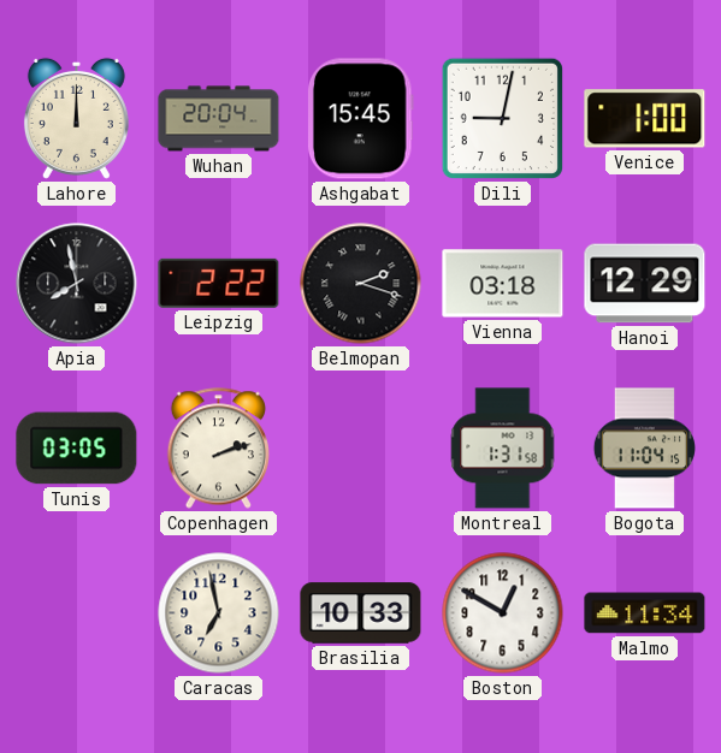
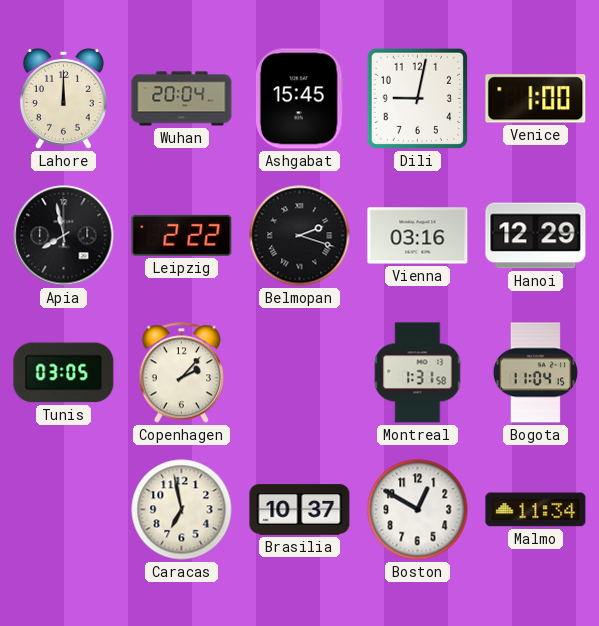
Vienna: 03:18 -> 03:16
Copenhagen: 2:12 -> 2:07
Brasilia: 10:33 -> 10:37
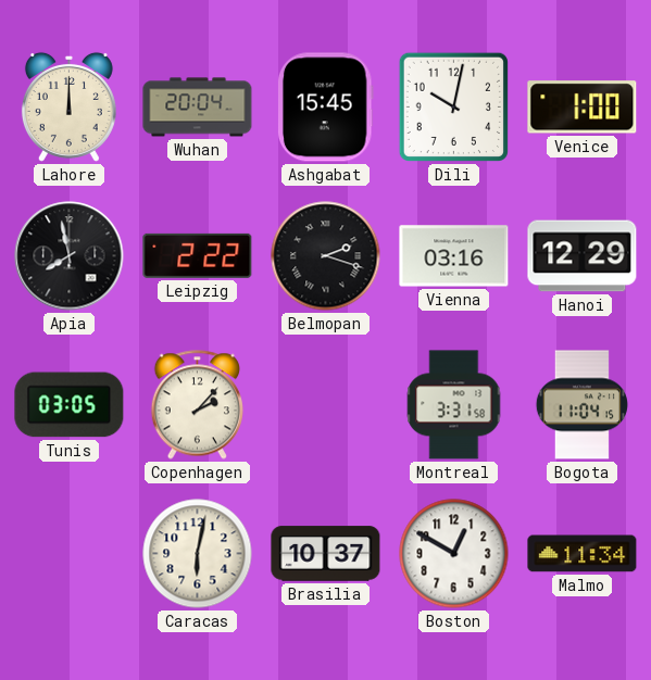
Dili: 9:02 -> 10:02
Montreal: 1:31 -> 3:31
Caracas: 6:58 -> 6:02
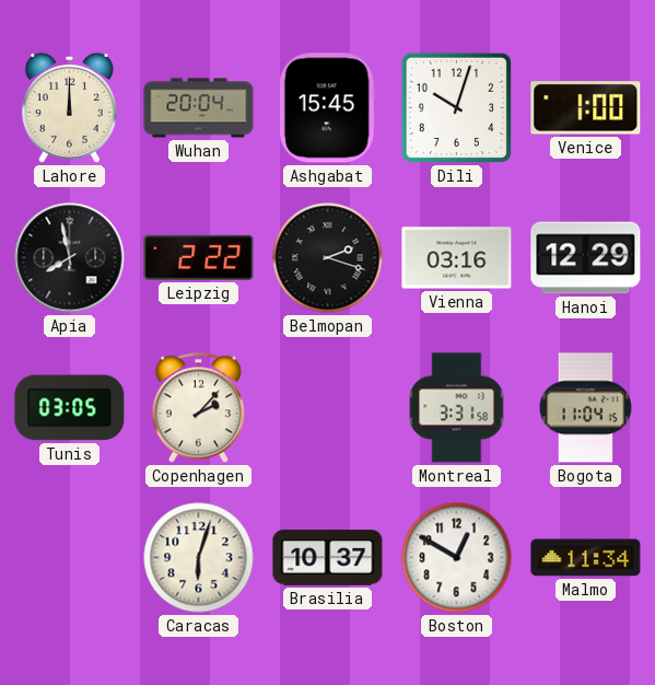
Dili: 10:02 -> 10:03
Caracas: 6:02 -> 6:03
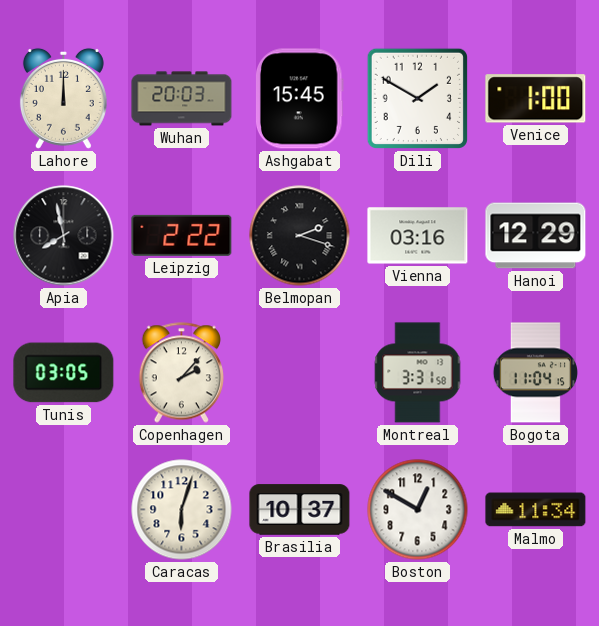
Wuhan: 20:04 -> 20:03
Dili: 10:03 -> 1:50
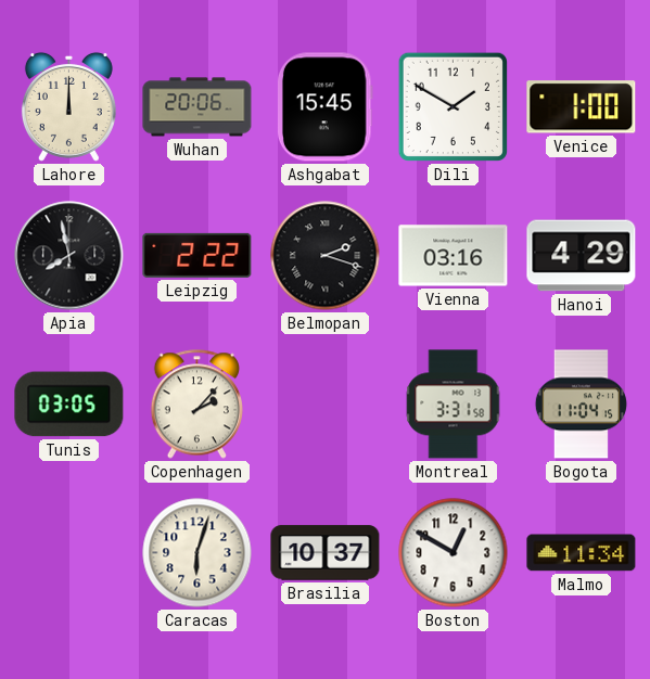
Wuhan: 20:03 -> 20:06
Hanoi: 12:29 -> 4:29
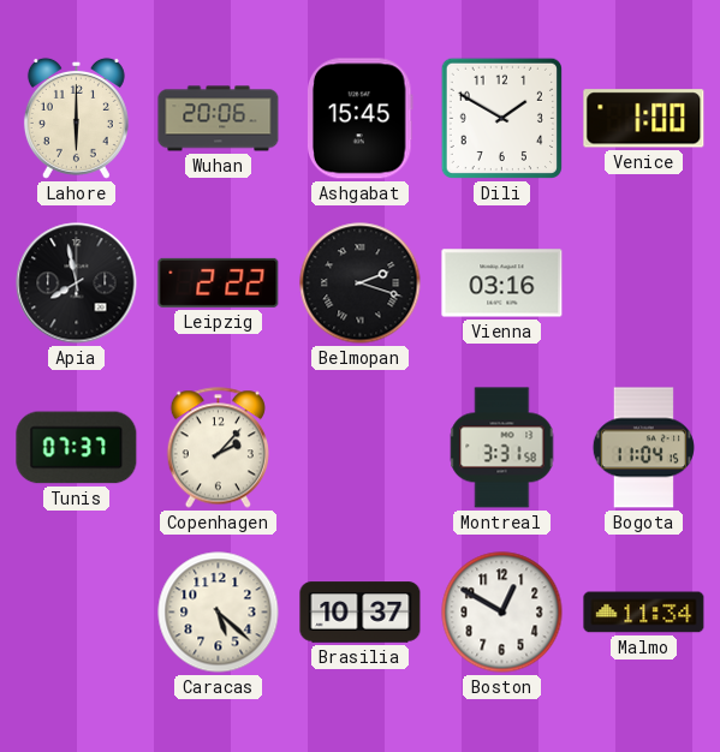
Lahore: 12:00 -> 6:00
Hanoi: 4:29 -> none
Tunis: 03:05 -> 07:37
Caracas: 6:03 -> 5:22
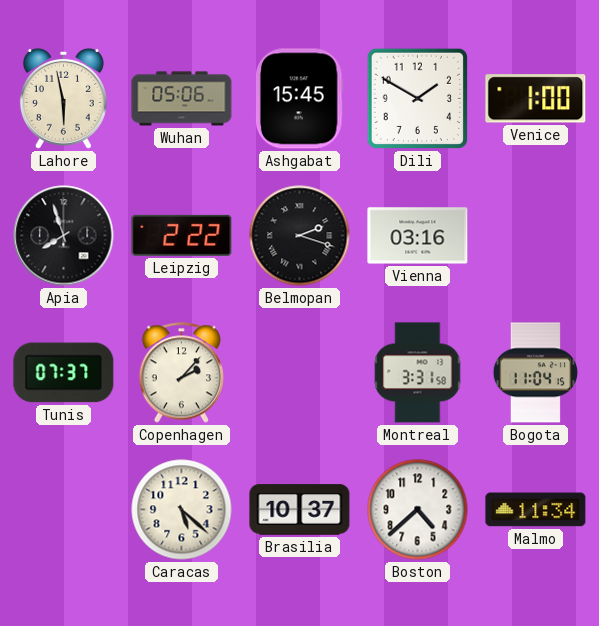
Lahore: 6:00 -> 5:58
Wuhan: 20:06 -> 05:06
Apia: 7:58 -> 7:57
Boston: 12:50 -> 4:38
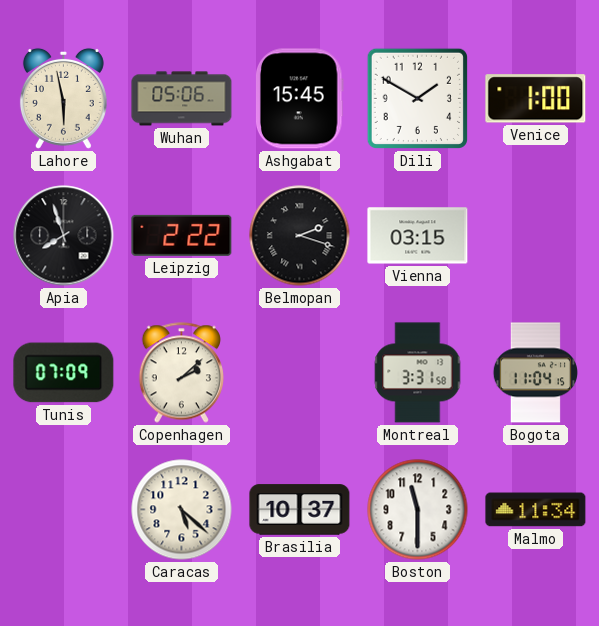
Vienna: 03:16 -> 03:15
Tunis: 07:37 -> 07:09
Copenhagen: 2:07 -> 2:08
Boston: 4:38 -> 11:30
